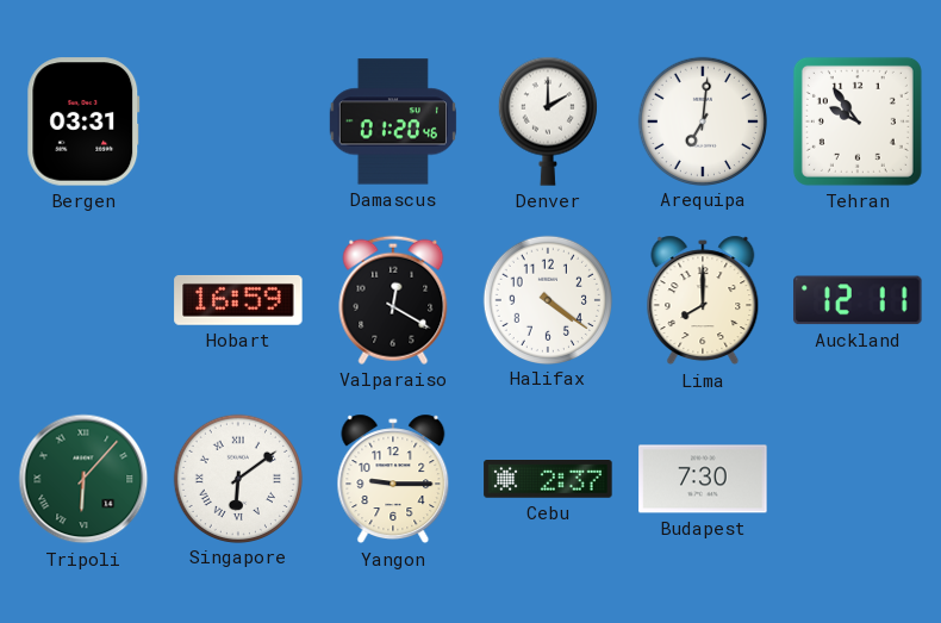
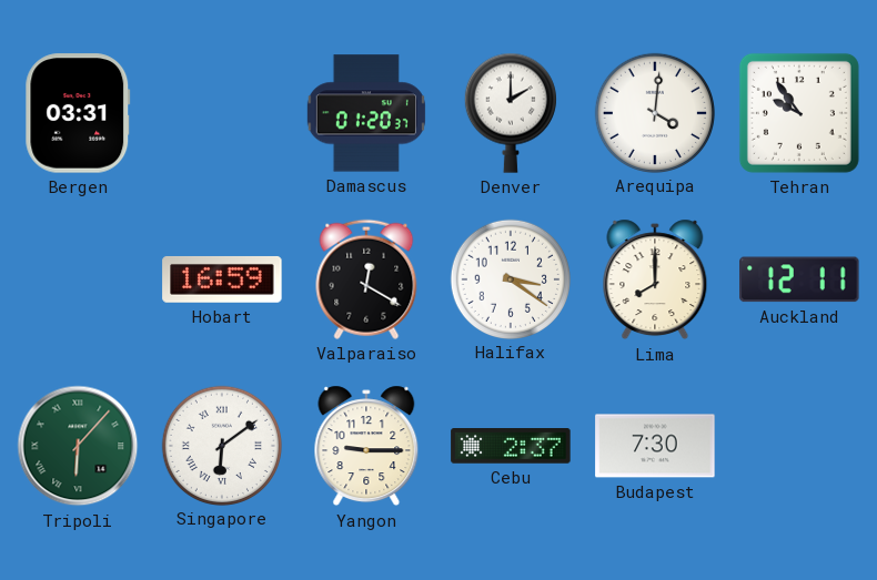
Damascus: 01:20:46 -> 01:20:37
Arequipa: 7:01 -> 4:01
Halifax: 4:21 -> 3:21
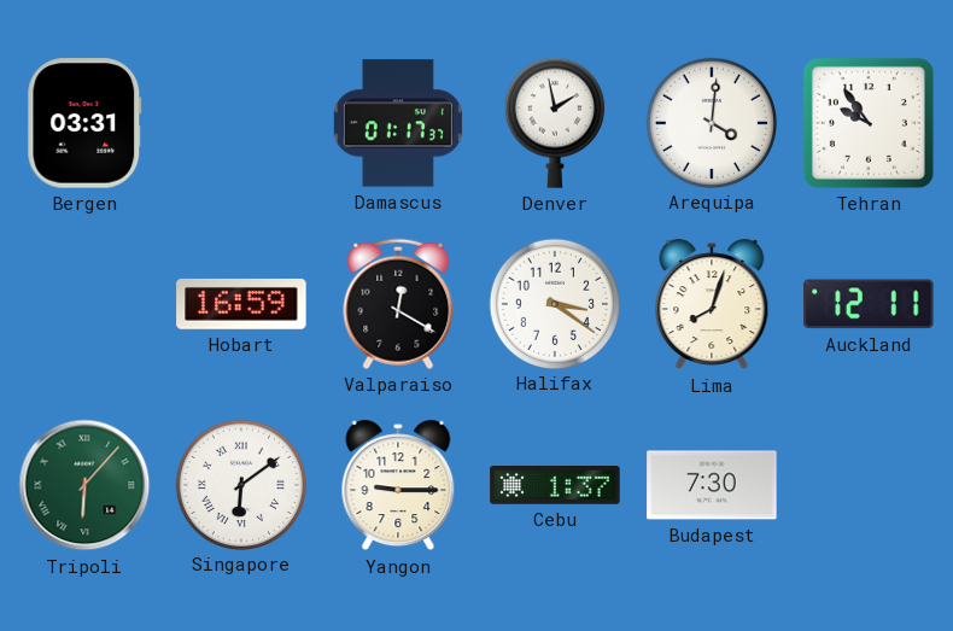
Damascus: 01:20 -> 01:17
Denver: 2:00 -> 1:58
Lima: 8:00 -> 8:03
Cebu: 2:37 -> 1:37
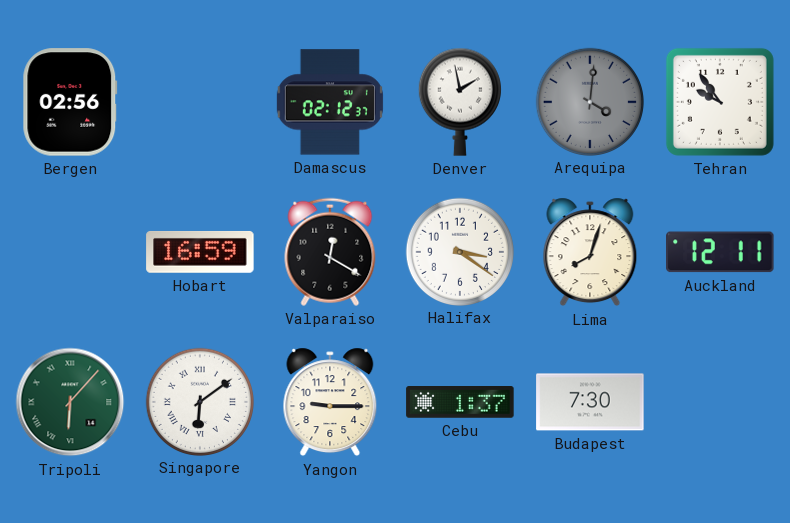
Bergen: 03:31 -> 02:56
Damascus: 01:17 -> 02:12
Arequipa dial: white -> grey
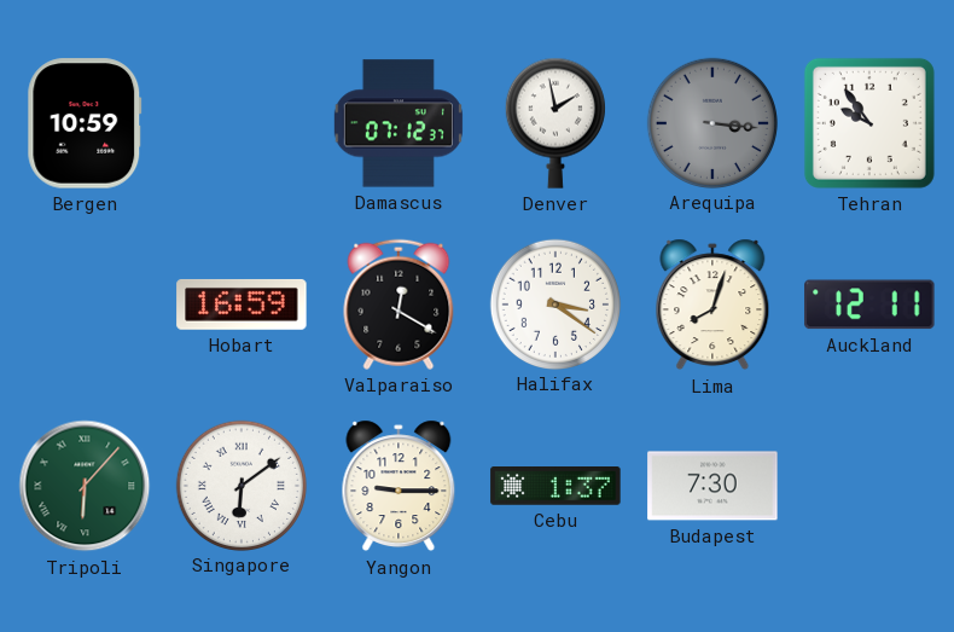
Bergen: 02:56 -> 10:59
Damascus: 02:12 -> 07:12
Arequipa: 4:01 -> 3:16
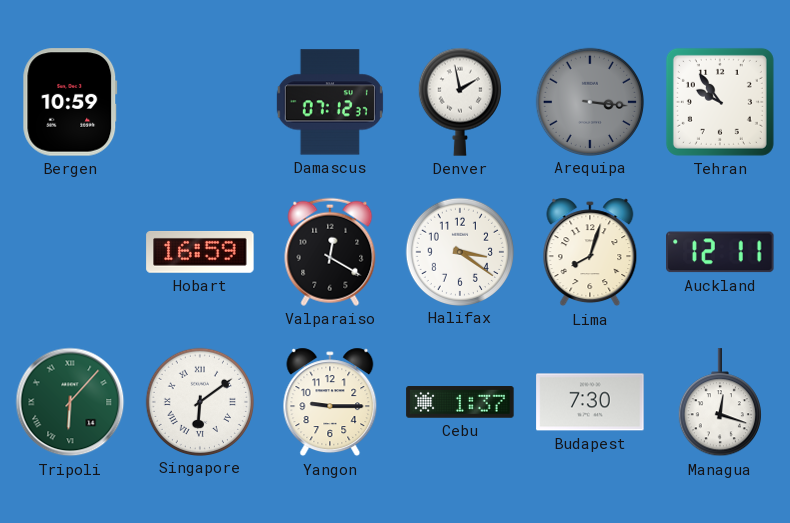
Managua: none -> 12:18
